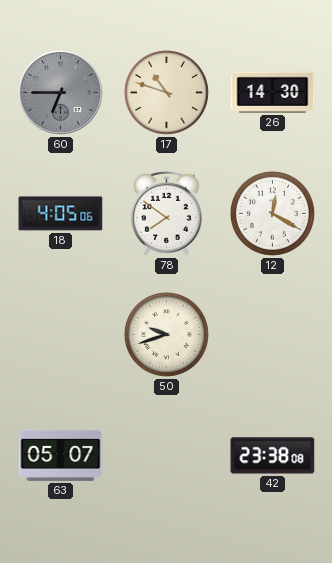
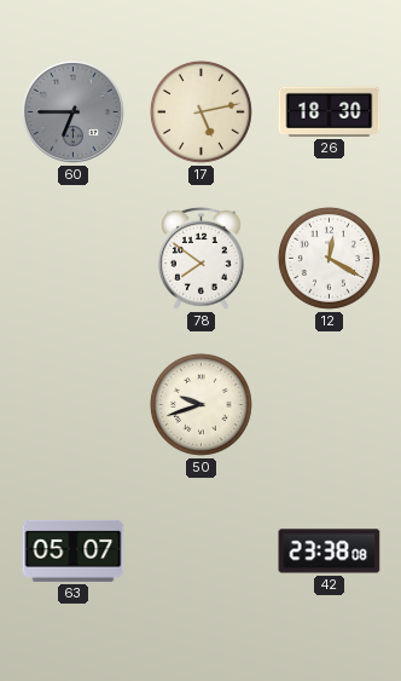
17: 10:48 -> 5:13
26: 14:30 -> 18:30
18: 4:05 -> none
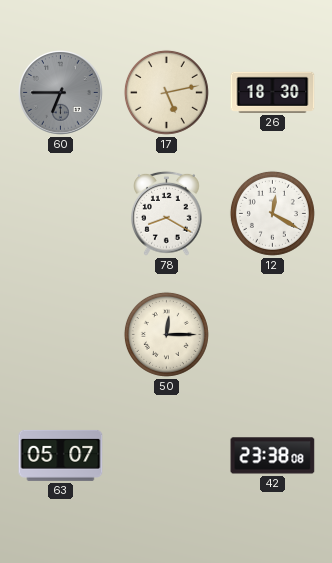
78: 7:51 -> 8:20
50: 9:42 -> 12:15
